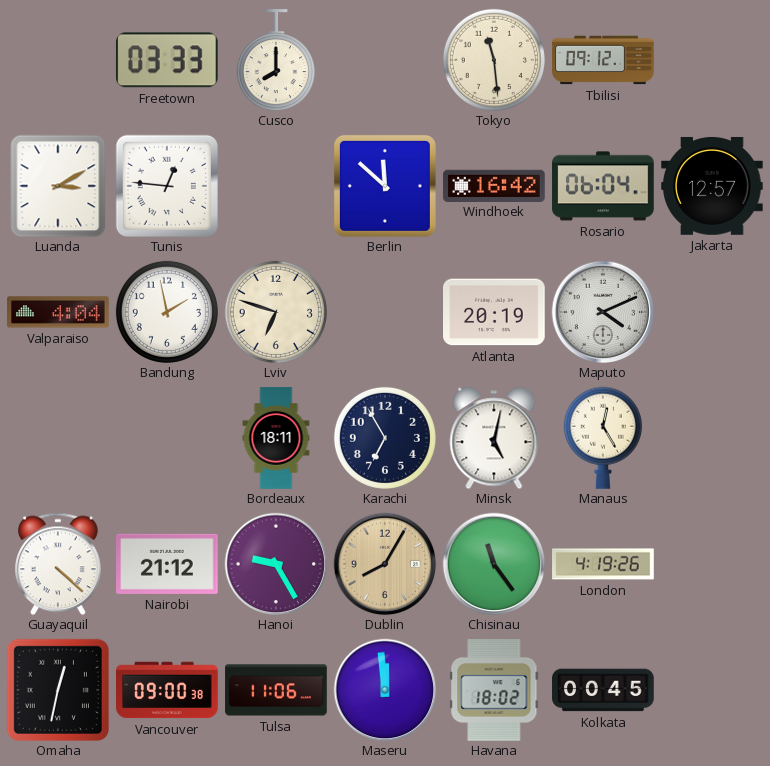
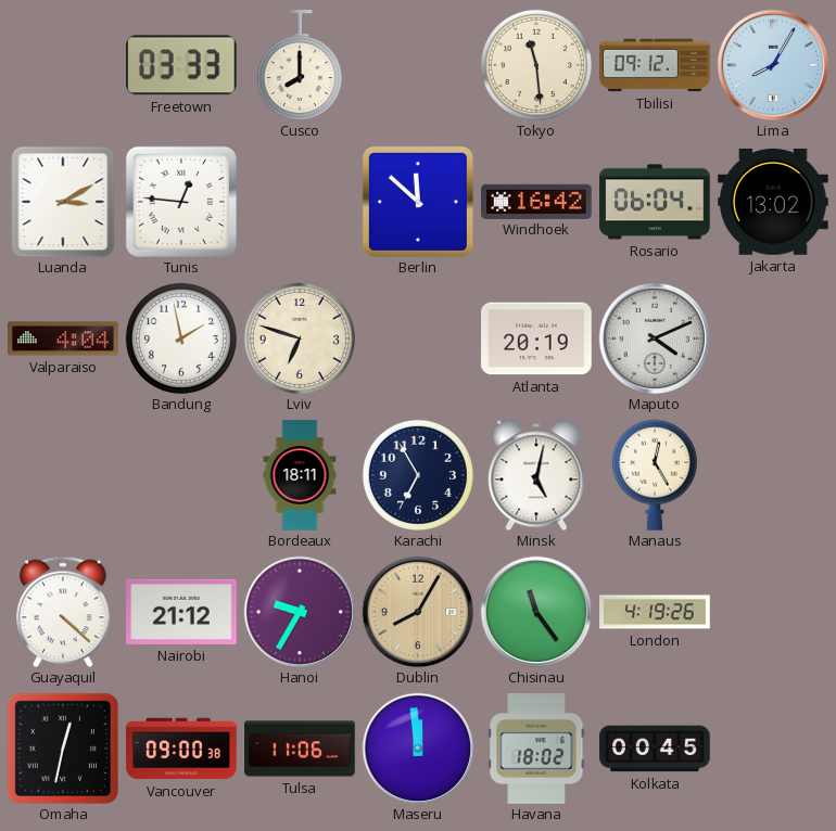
Lima: none -> 8:05
Jakarta: 12:57 -> 13:02
Hanoi: 9:25 -> 9:35
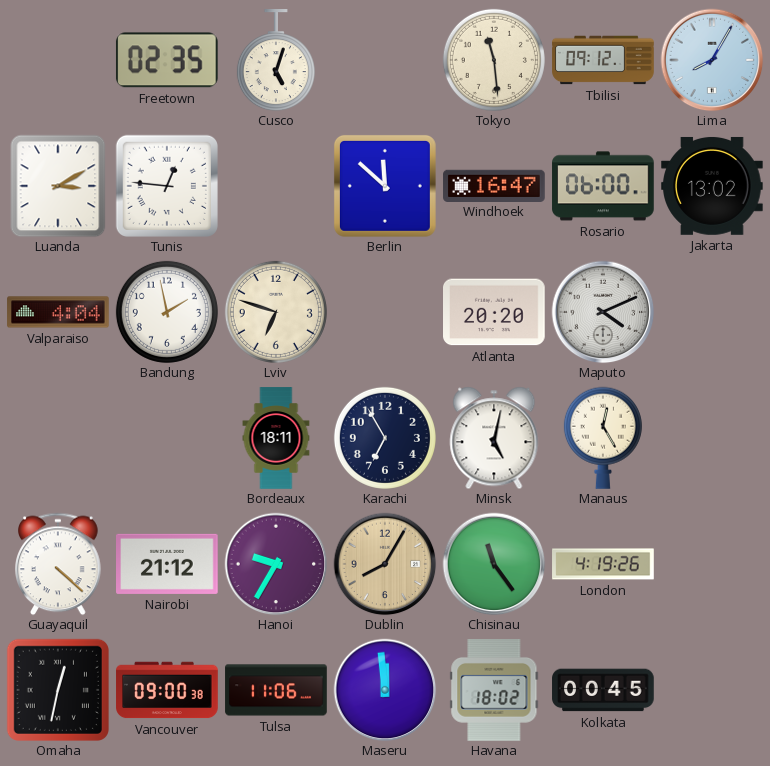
Freetown: 03:33 -> 02:35
Cusco: 8:00 -> 5:03
Windhoek: 16:42 -> 16:47
Rosario: 06:04 -> 06:00
Atlanta: 20:19 -> 20:20
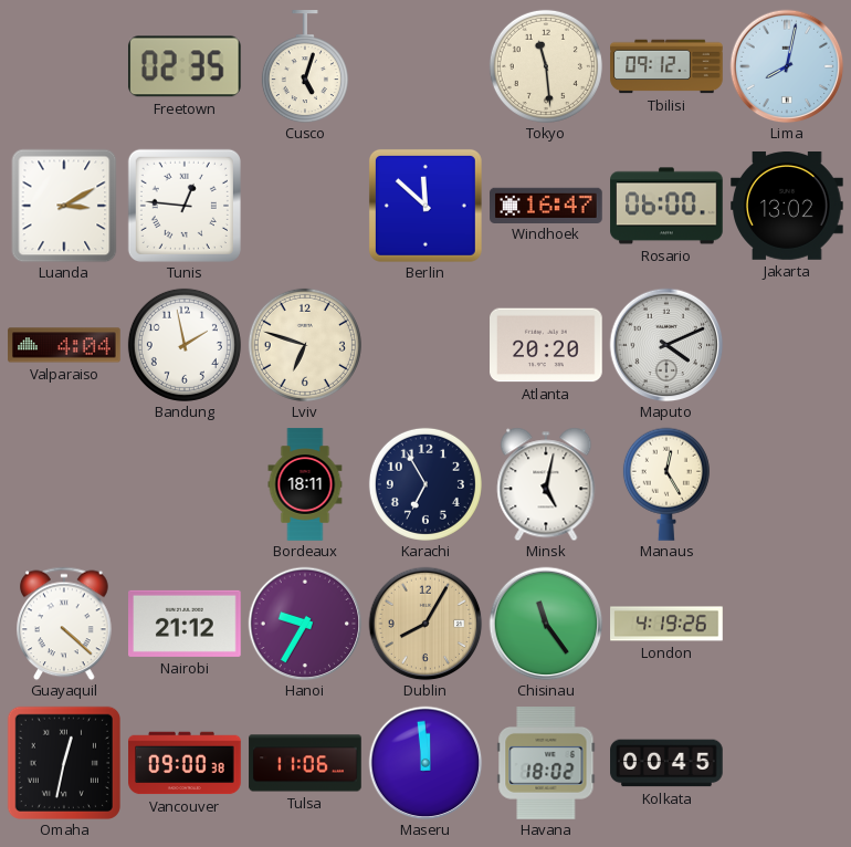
Lima: 8:05 -> 8:02
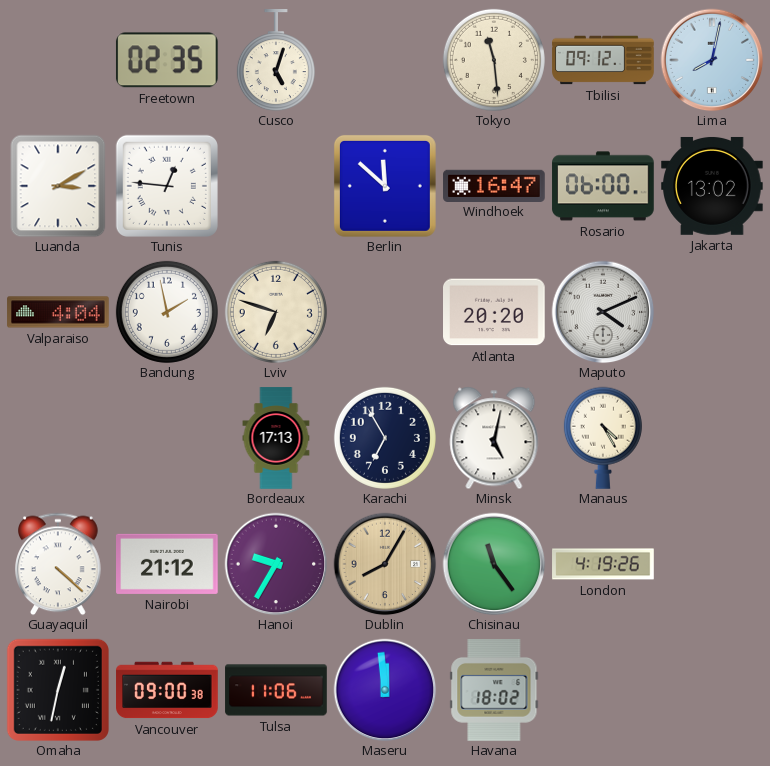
Bordeaux: 18:11 -> 17:13
Manaus: 12:25 -> 4:25
Kolkata: 00:45 -> none
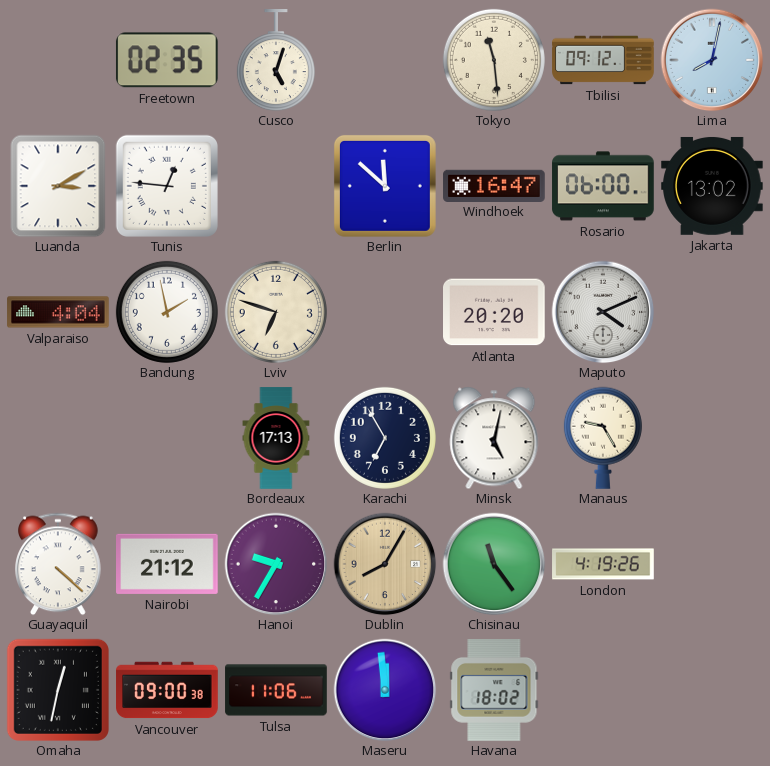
Manaus: 4:25 -> 9:25
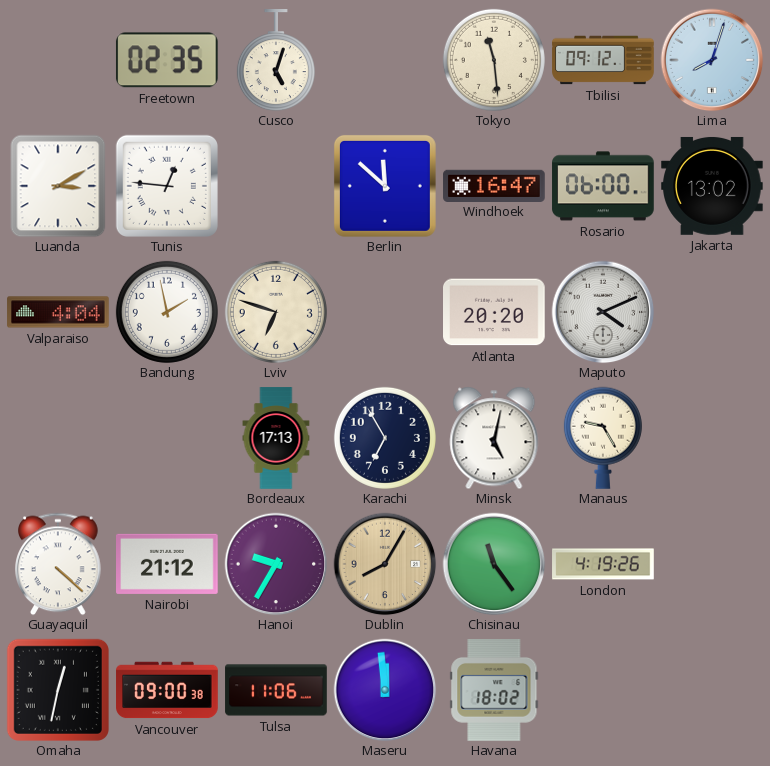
Lima: 8:02 -> 8:03
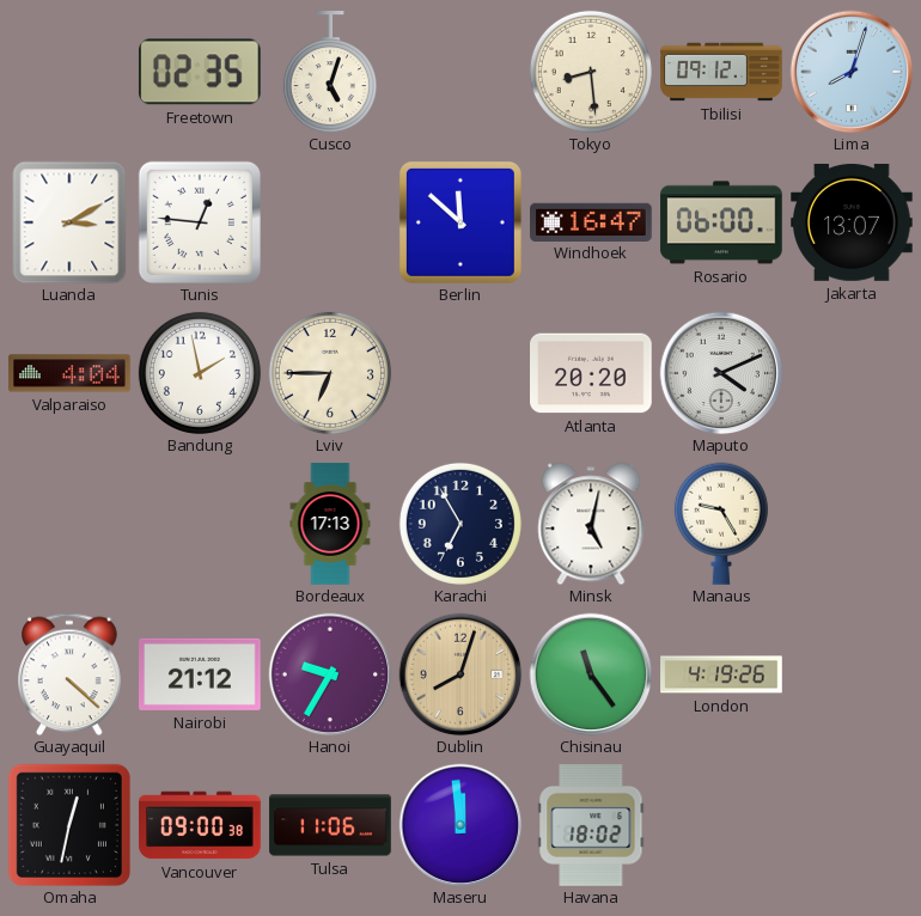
Tokyo: 11:29 -> 8:29
Jakarta: 13:02 -> 13:07
Lviv: 6:48 -> 6:45
Dublin: 8:05 -> 8:03
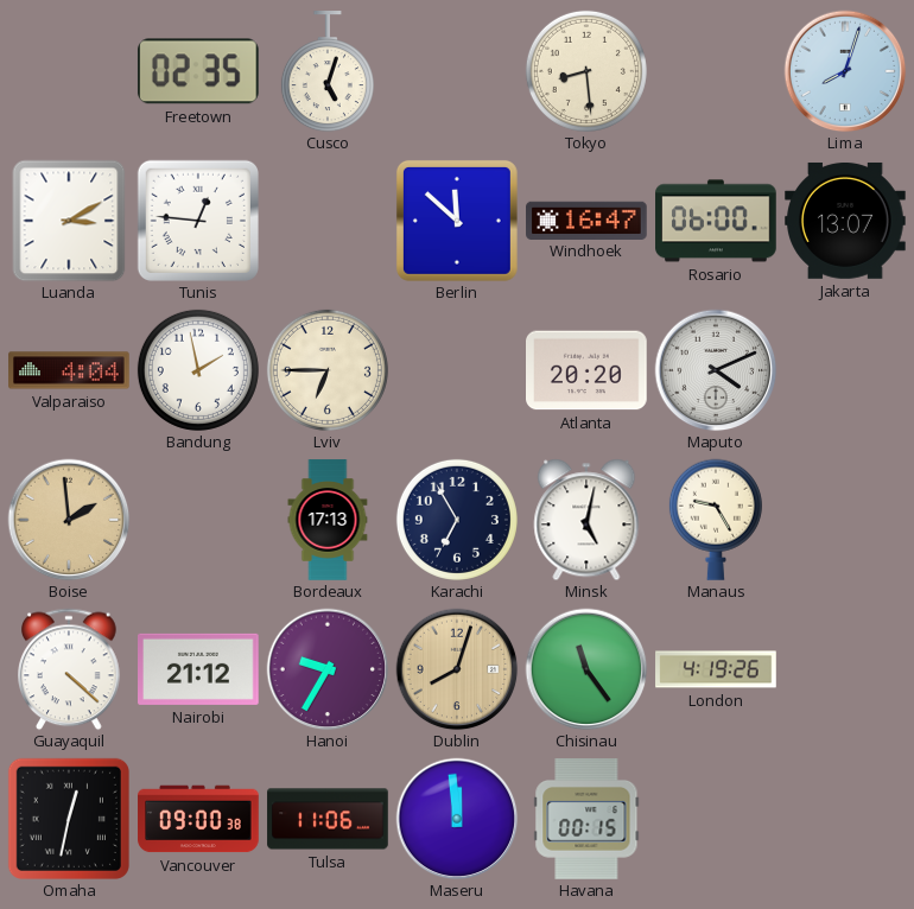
Tbilisi: 09:12 -> none
Boise: none -> 1:59
Havana: 18:02 -> 00:15
